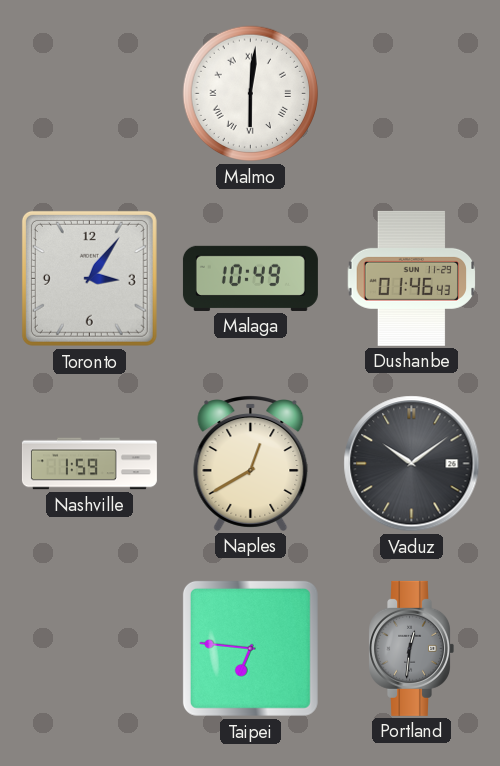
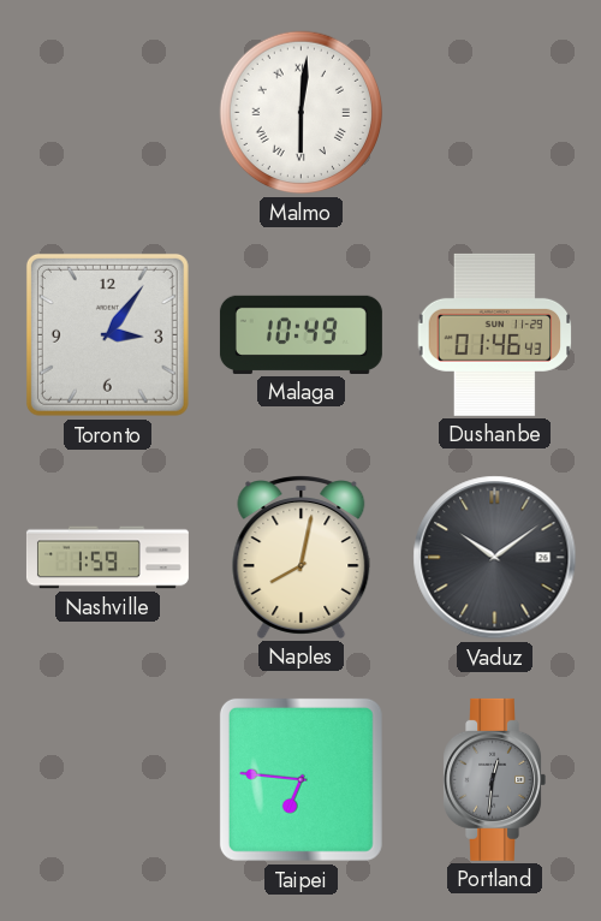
Naples: 12:40 -> 8:02
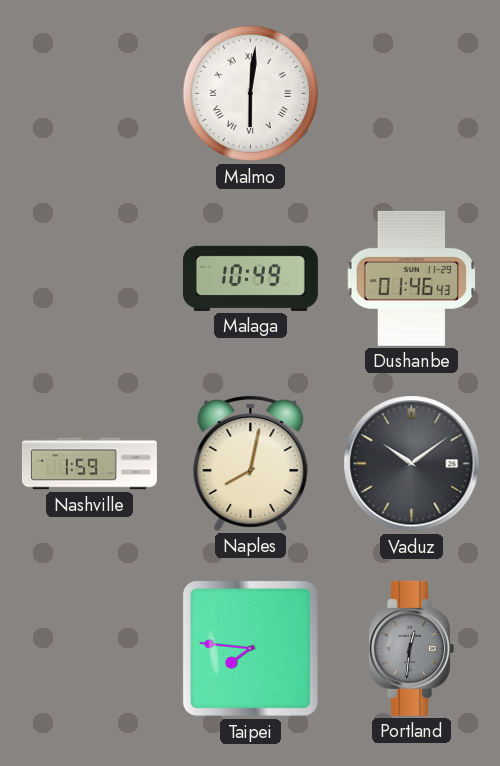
Toronto: 3:06 -> none
Taipei: 6:46 -> 7:46
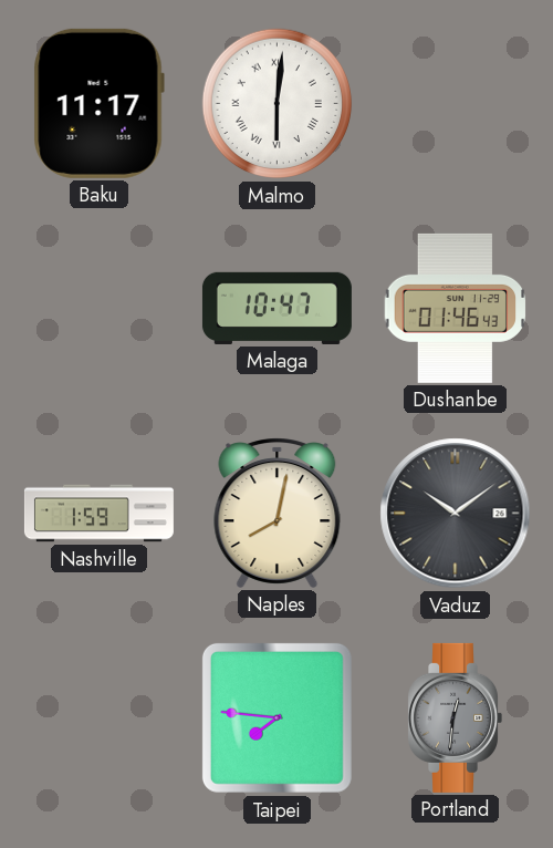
Baku: none -> 11:17
Malaga: 10:49 -> 10:47
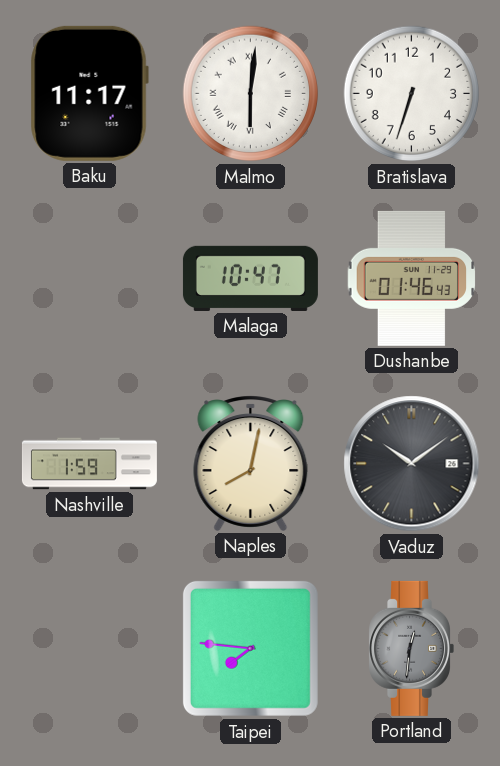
Bratislava: none -> 6:33
